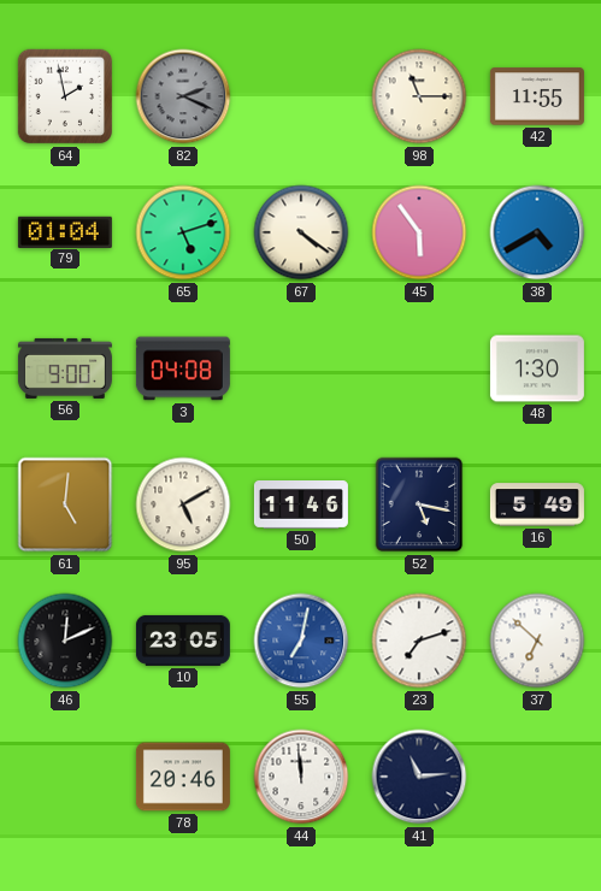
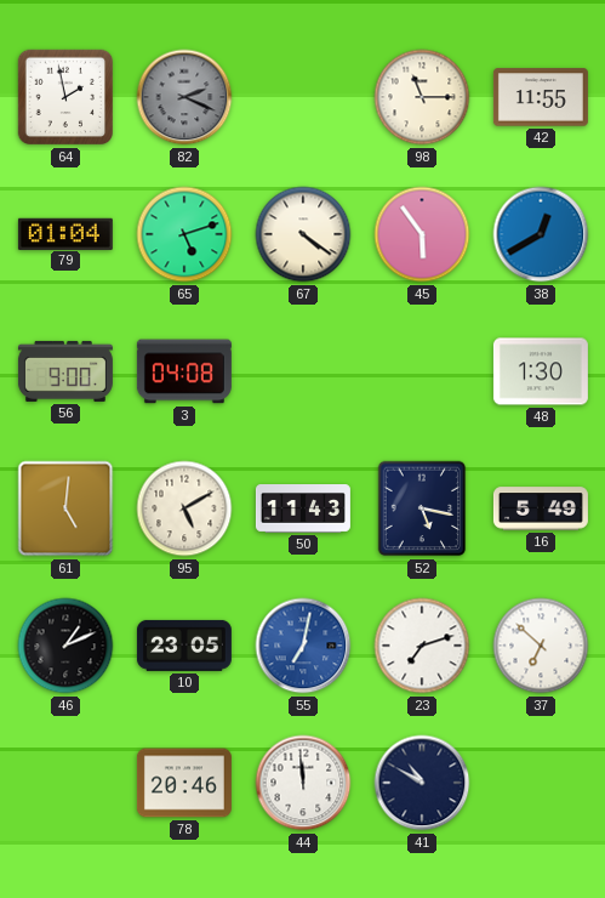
38: 4:40 -> 12:40
50: 11:46 -> 11:43
46: 12:11 -> 1:11
41: 11:14 -> 10:50
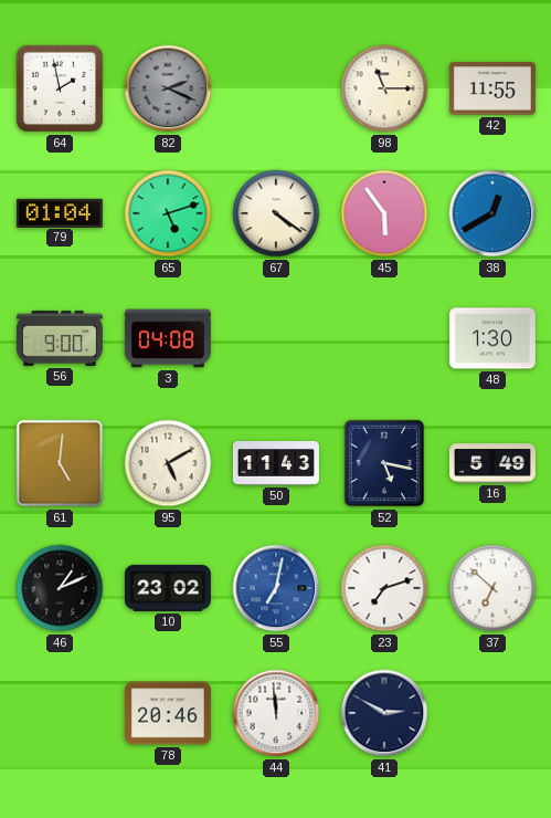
10: 23:05 -> 23:02
41: 10:50 -> 2:50
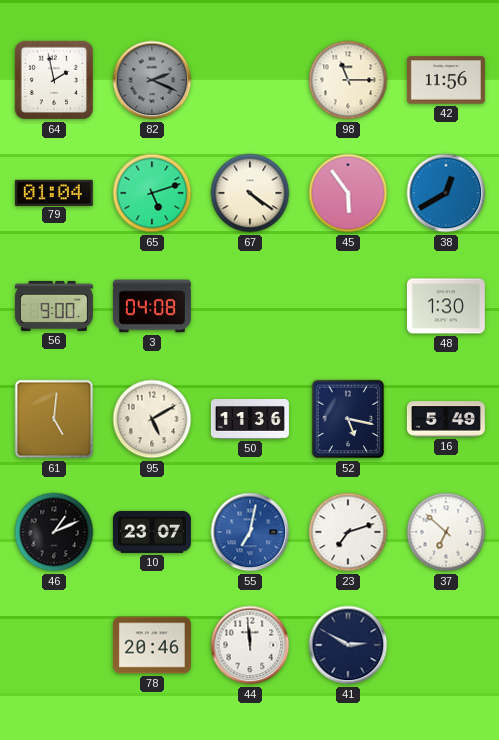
42: 11:55 -> 11:56
50: 11:43 -> 11:36
10: 23:02 -> 23:07
